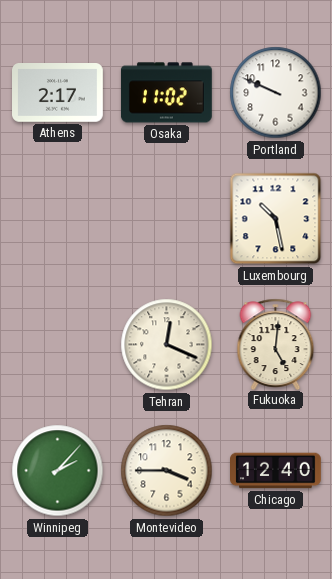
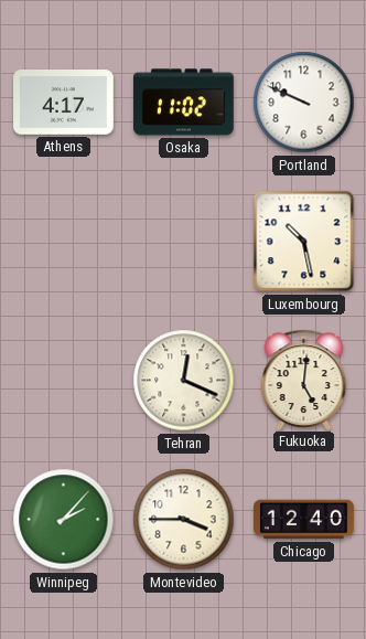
Athens: 2:17 -> 4:17
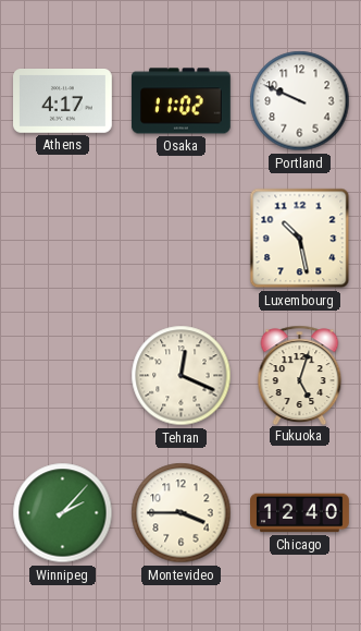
Fukuoka: 5:01 -> 5:03
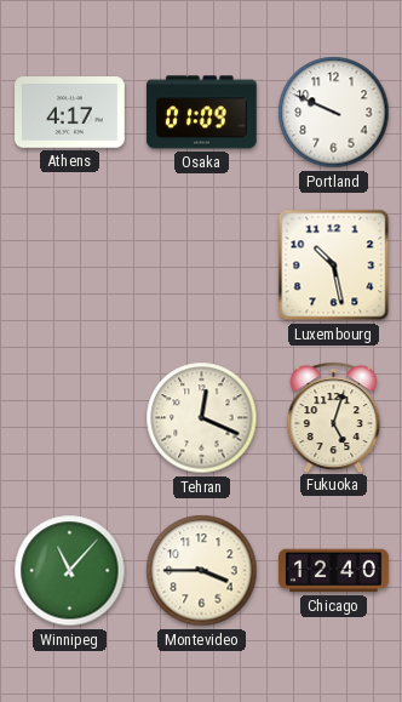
Osaka: 11:02 -> 01:09
Winnipeg: 2:07 -> 11:07
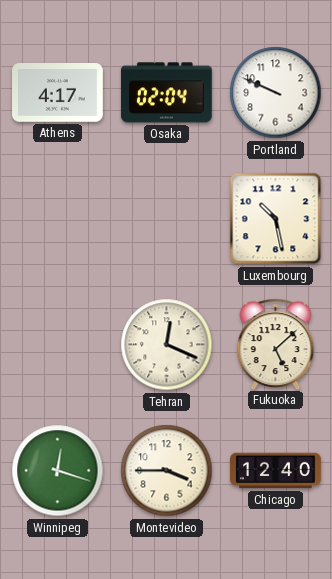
Osaka: 01:09 -> 02:04
Fukuoka: 5:03 -> 5:08
Winnipeg: 11:07 -> 12:18
